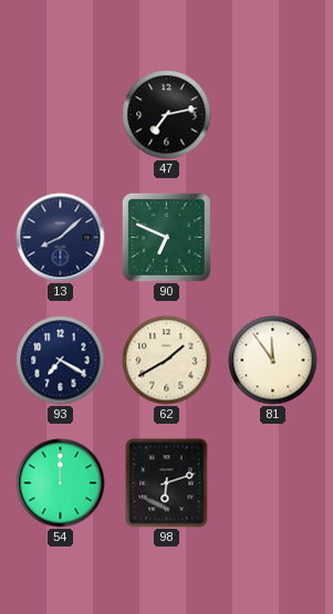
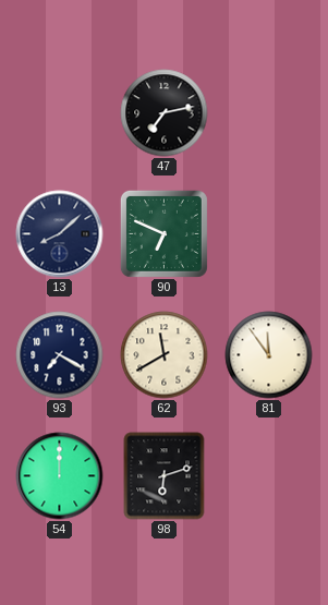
62: 1:40 -> 11:40
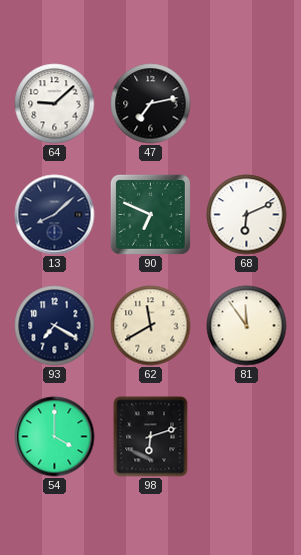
64: none -> 9:08
68: none -> 6:11
54: 12:00 -> 4:00
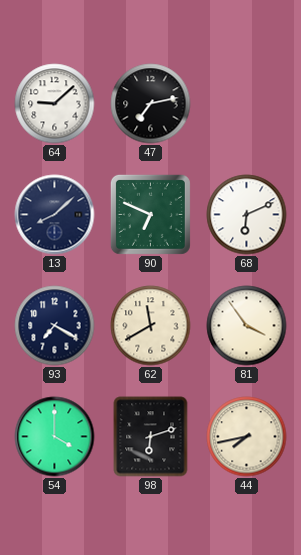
81: 11:54 -> 3:54
44: none -> 7:43
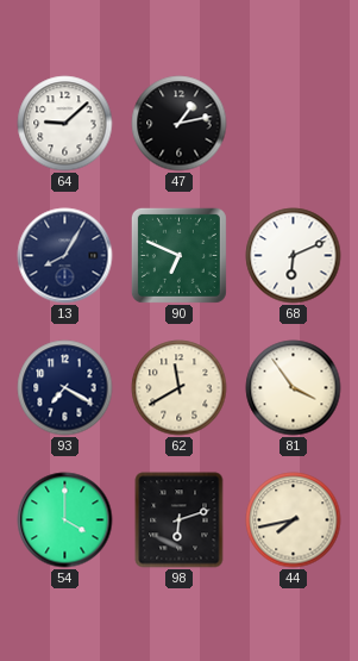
47: 7:13 -> 1:13
13: 8:08 -> 8:05
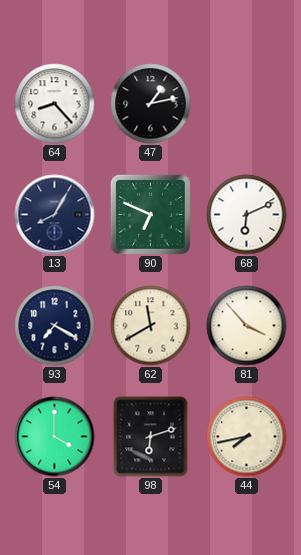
64: 9:08 -> 8:23
81: 3:54 -> 3:53
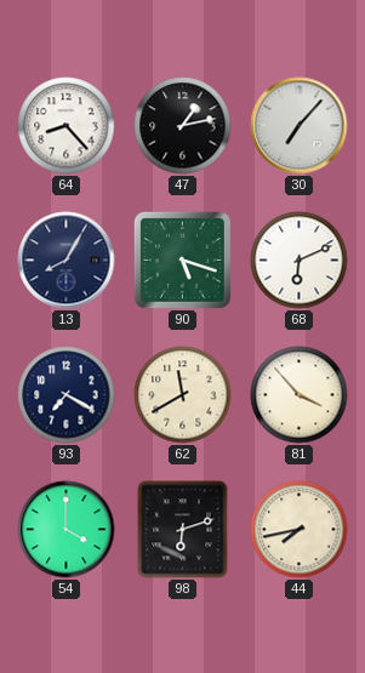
30: none -> 7:07
90: 6:49 -> 5:18
